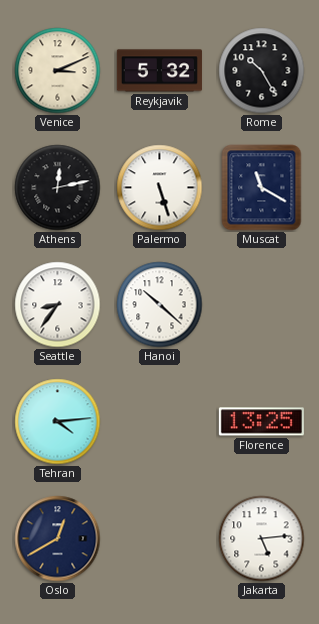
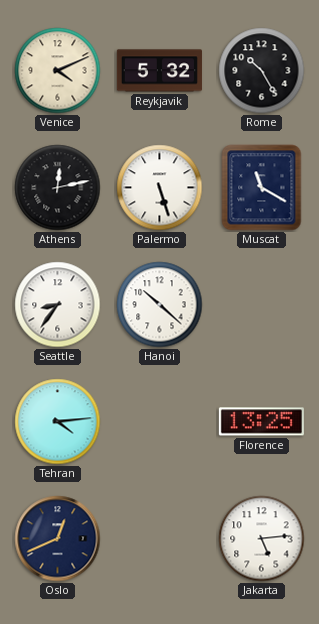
Venice: 3:11 -> 4:11
Oslo: 12:40 -> 12:41
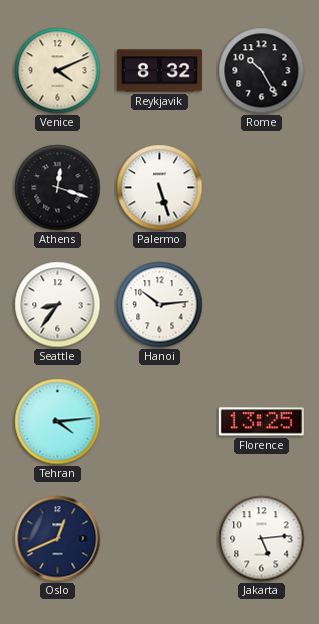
Reykjavik: 5:32 -> 8:32
Athens: 12:13 -> 12:18
Muscat: 11:20 -> none
Hanoi: 10:22 -> 10:14
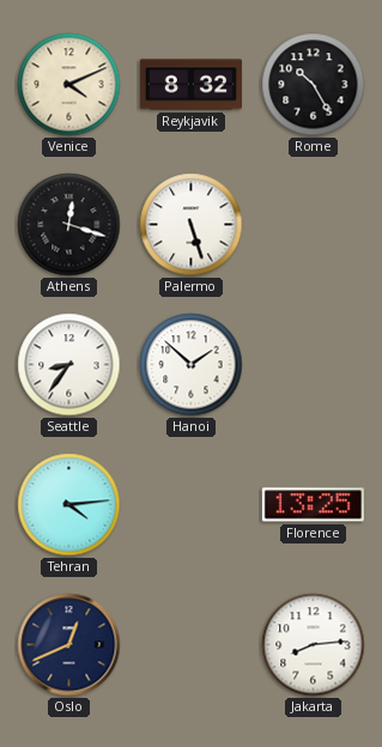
Hanoi: 10:14 -> 1:52
Jakarta: 5:14 -> 8:14
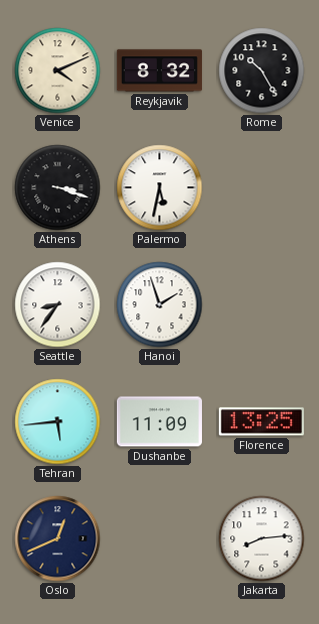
Athens: 12:18 -> 3:18
Palermo: 5:27 -> 5:32
Hanoi: 1:52 -> 1:57
Tehran: 4:14 -> 5:44
Dushanbe: none -> 11:09
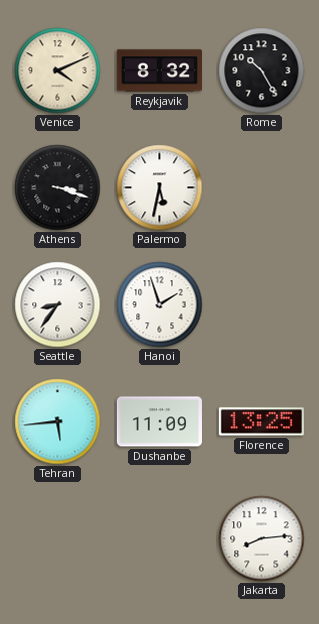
Oslo: 12:41 -> none
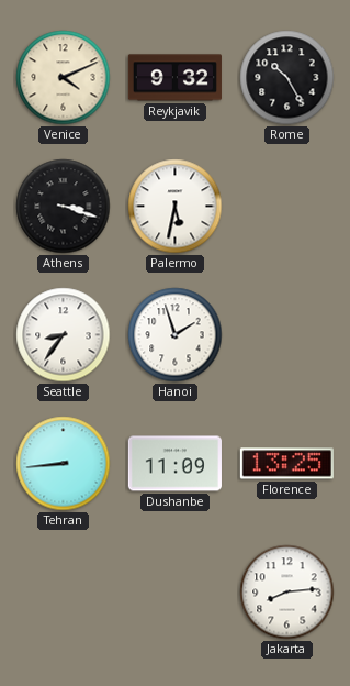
Reykjavik: 8:32 -> 9:32
Tehran: 5:44 -> 8:44
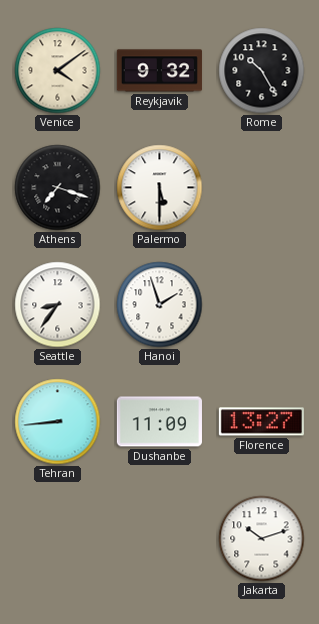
Venice: 4:11 -> 4:09
Athens: 3:18 -> 7:18
Palermo: 5:32 -> 5:30
Florence: 13:25 -> 13:27
Jakarta: 8:14 -> 10:12
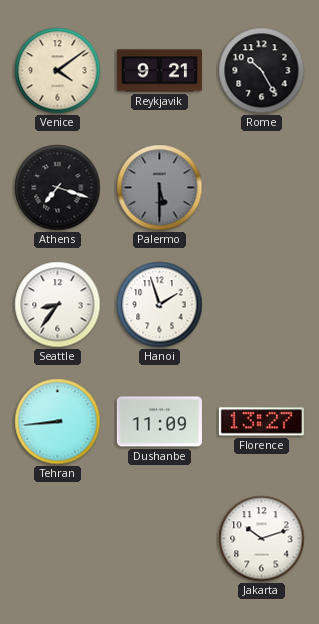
Reykjavik: 9:32 -> 9:21
Palermo dial: white -> grey
